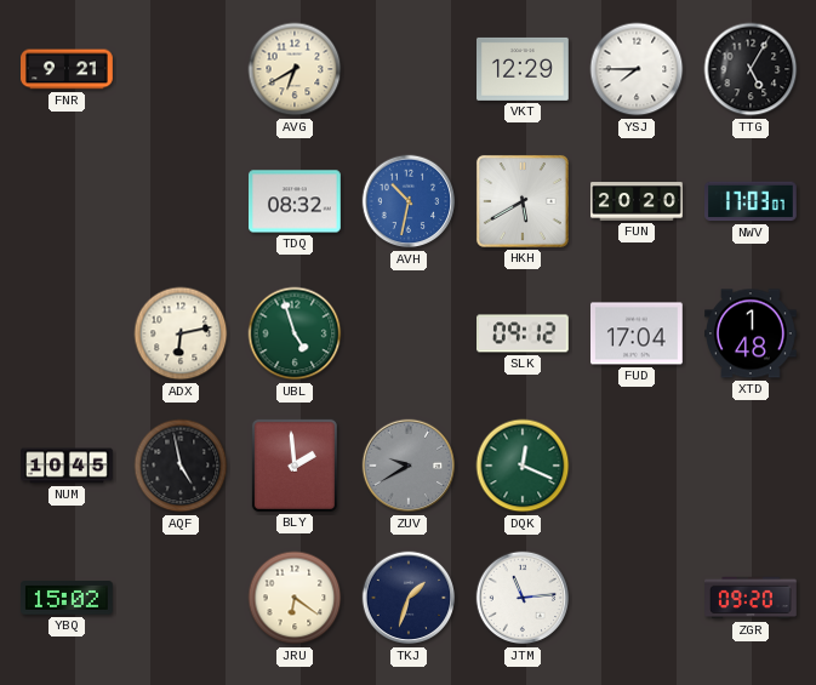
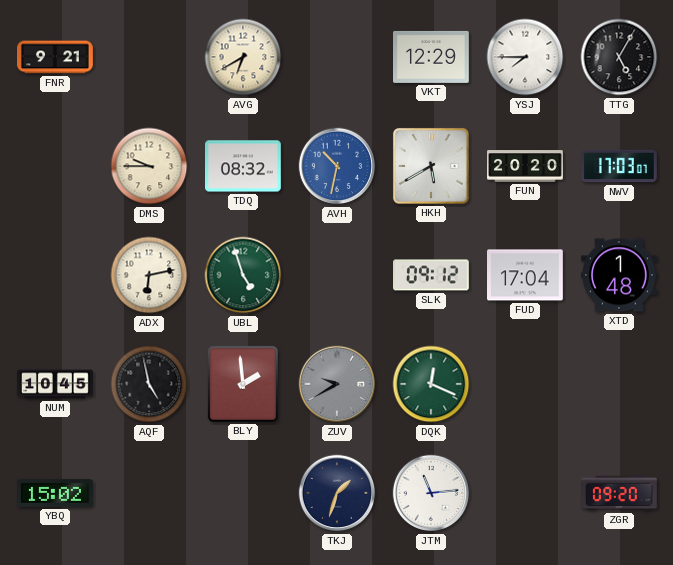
DMS: none -> 9:45
JRU: 6:21 -> none
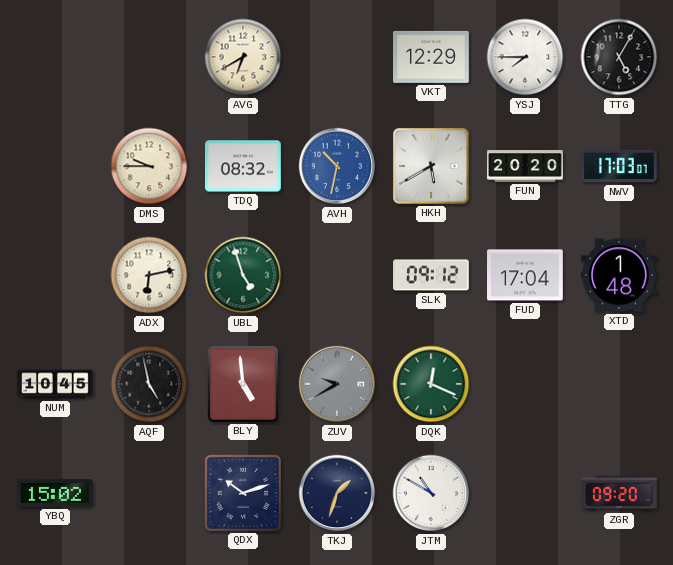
FNR: 9:21 -> none
BLY: 1:59 -> 4:59
QDX: none -> 10:12
JTM: 11:14 -> 10:50
